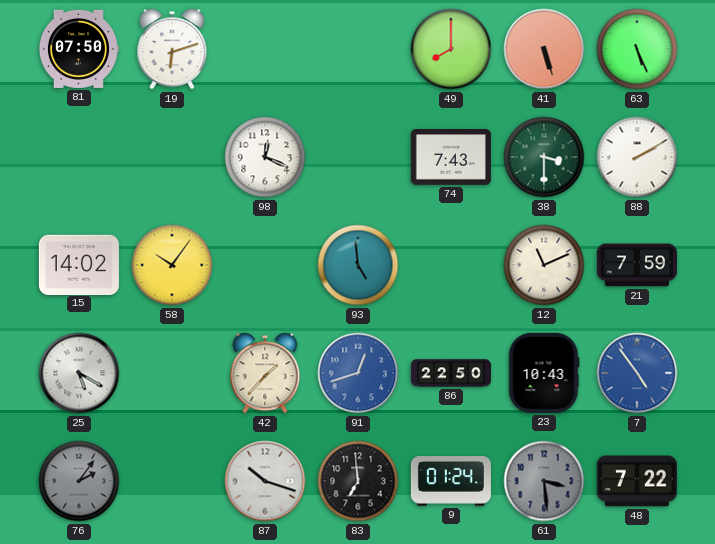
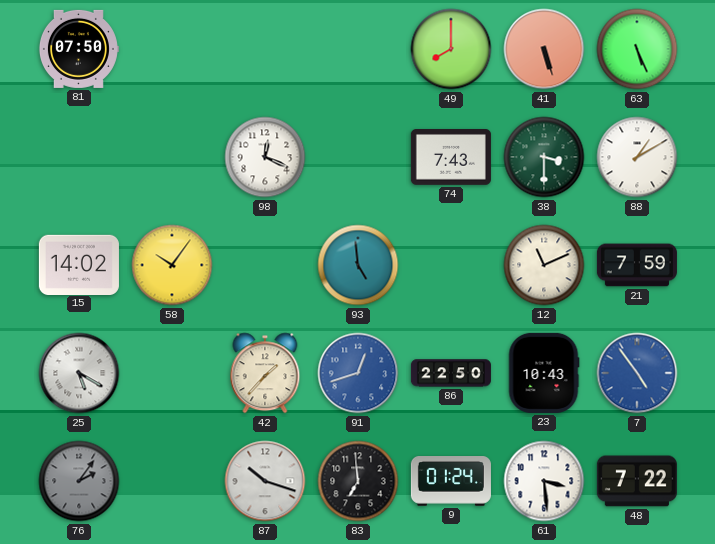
19: 6:12 -> none
88: 2:10 -> 1:10
61 dial: grey -> white
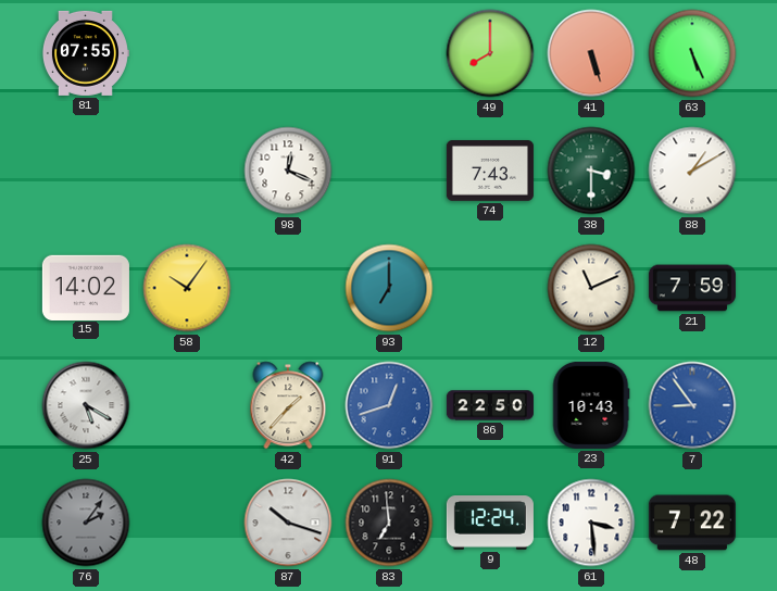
81: 07:50 -> 07:55
93: 4:59 -> 7:00
7: 4:54 -> 8:54
9: 01:24 -> 12:24
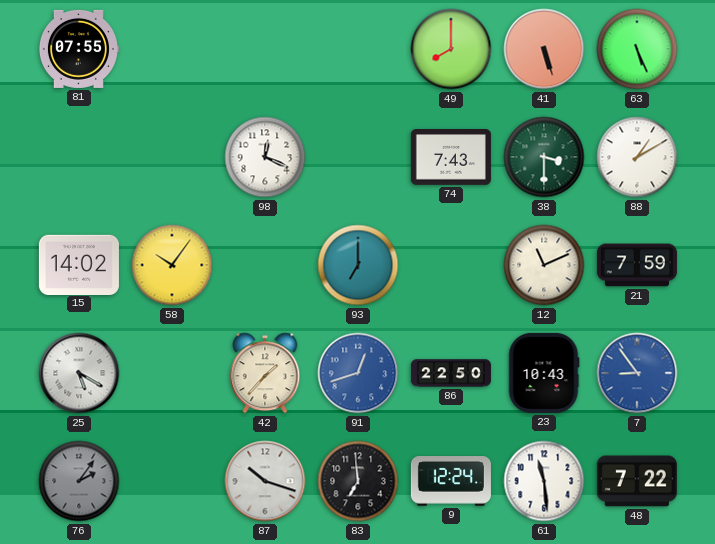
61: 3:29 -> 11:29
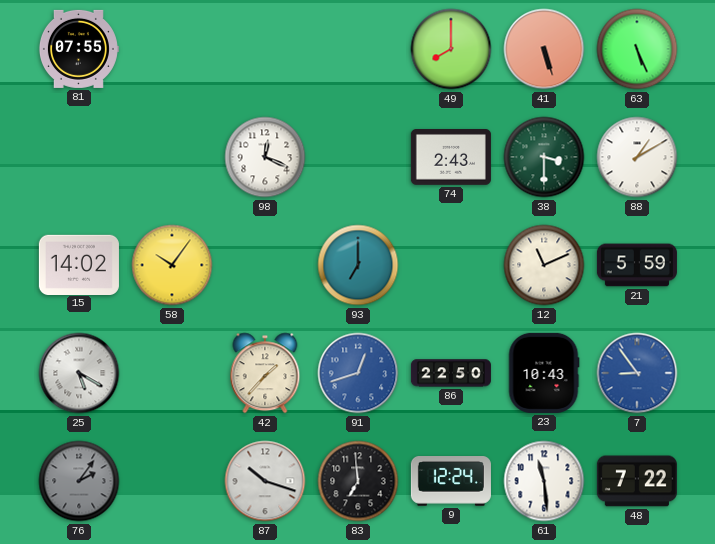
74: 7:43 -> 2:43
21: 7:59 -> 5:59
